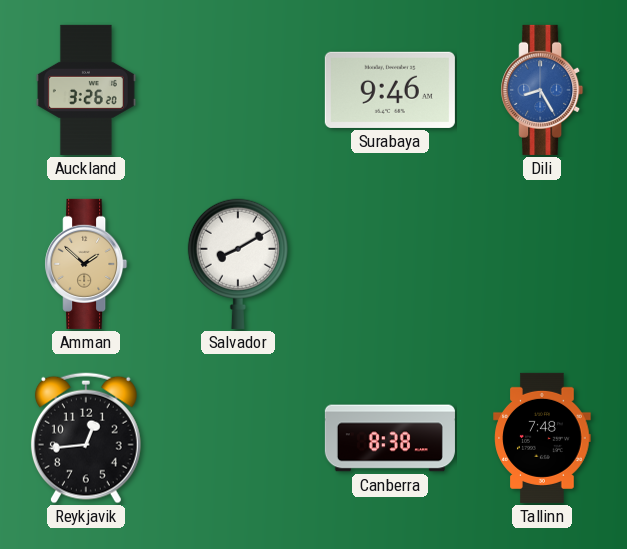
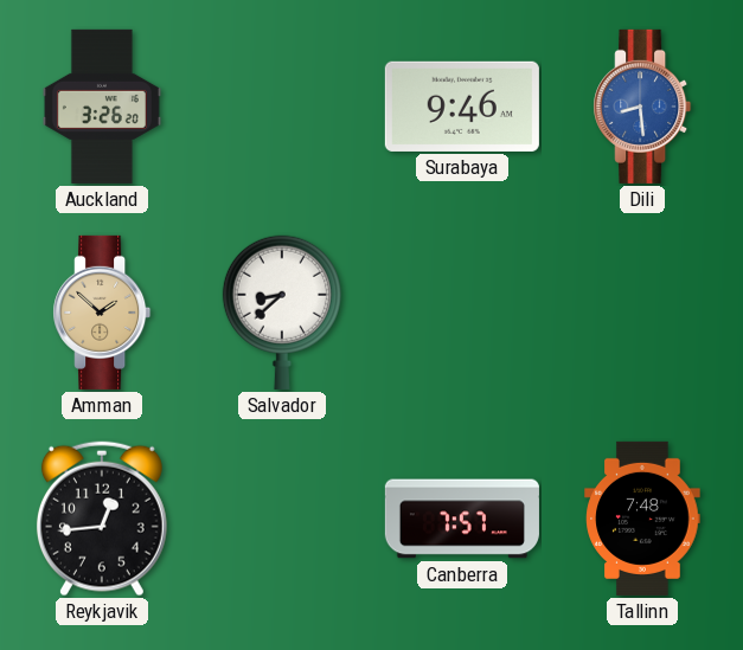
Dili: 8:25 -> 8:29
Salvador: 8:10 -> 8:38
Canberra: 8:38 -> 7:57
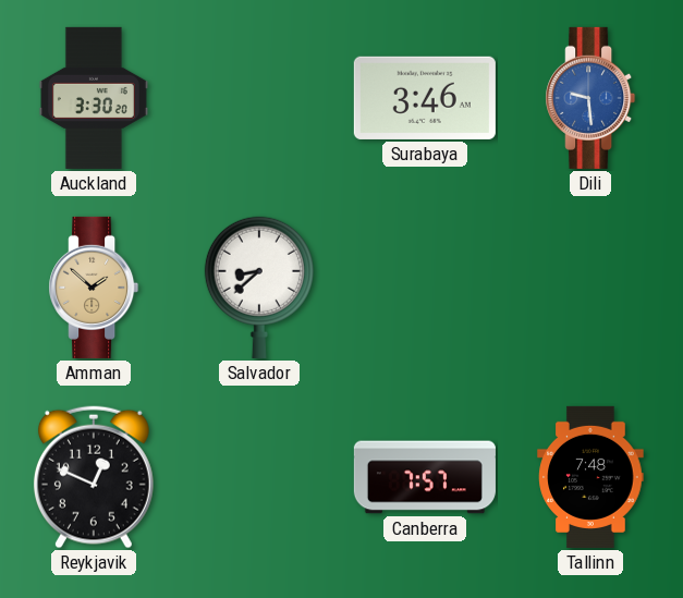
Auckland: 3:26 -> 3:30
Surabaya: 9:46 -> 3:46
Dili: 8:29 -> 9:29
Reykjavik: 12:44 -> 12:49
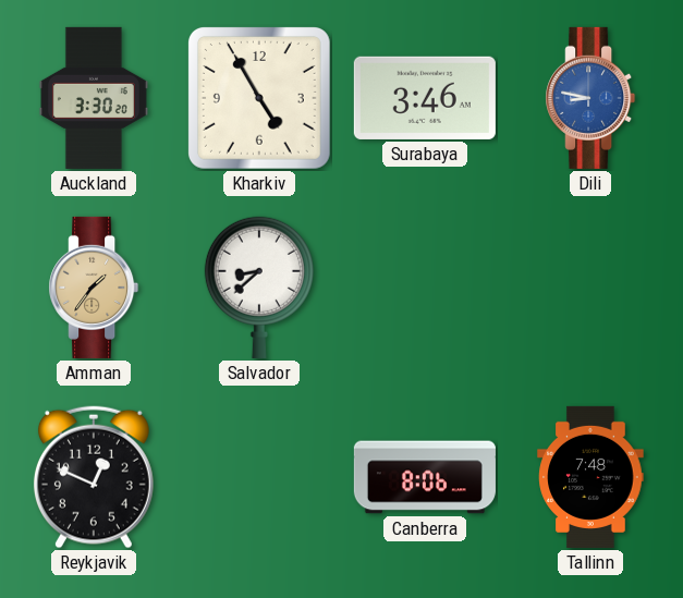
Kharkiv: none -> 4:55
Dili: 9:29 -> 8:47
Amman: 1:52 -> 1:36
Canberra: 7:57 -> 8:06
